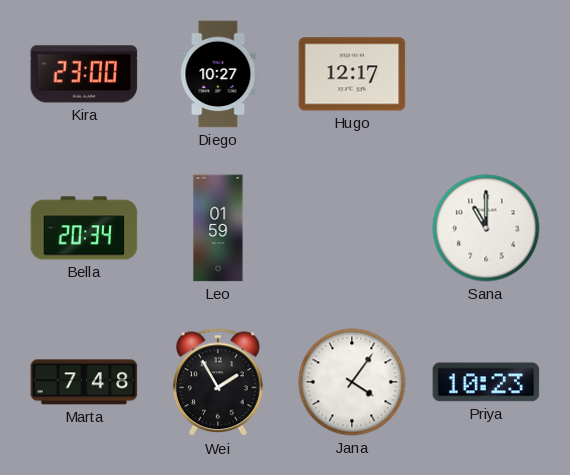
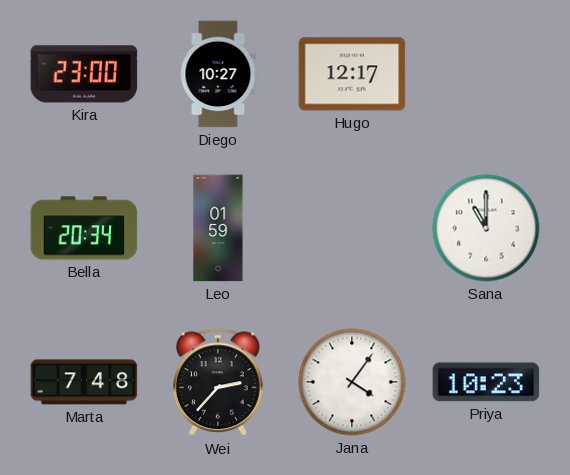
Wei: 1:55 -> 2:37
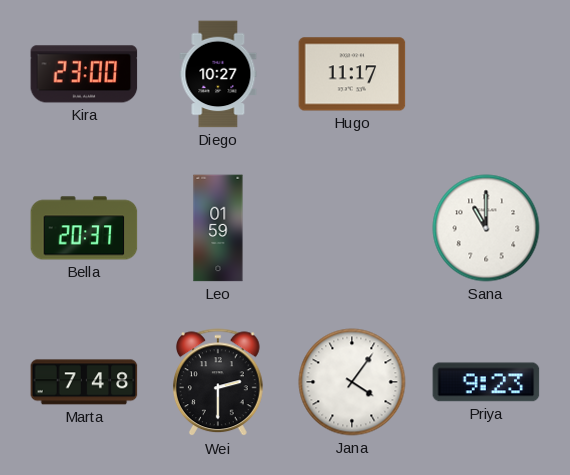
Hugo: 12:17 -> 11:17
Bella: 20:34 -> 20:37
Wei: 2:37 -> 2:30
Priya: 10:23 -> 9:23
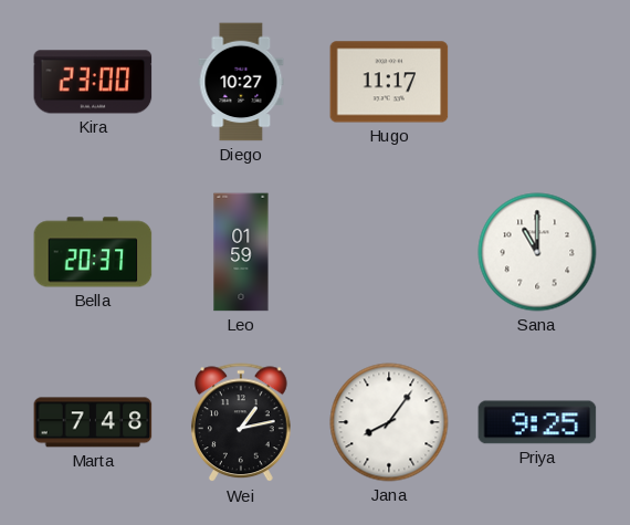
Wei: 2:30 -> 1:13
Jana: 4:06 -> 8:06
Priya: 9:23 -> 9:25
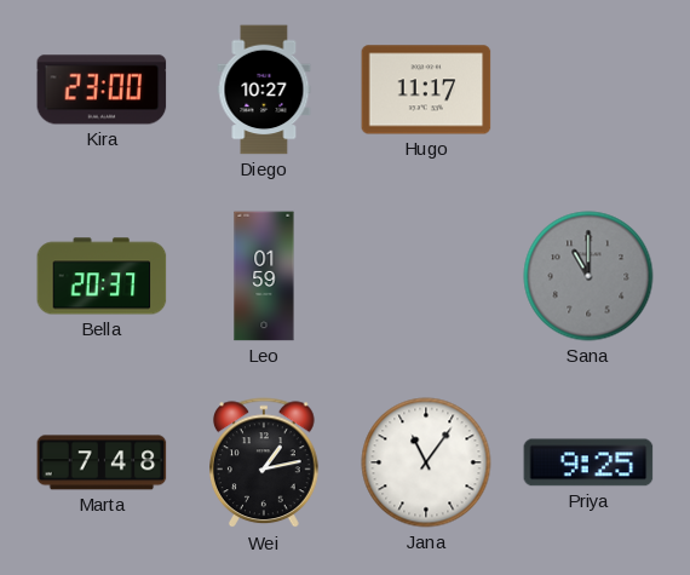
Sana dial: white -> grey
Jana: 8:06 -> 11:06
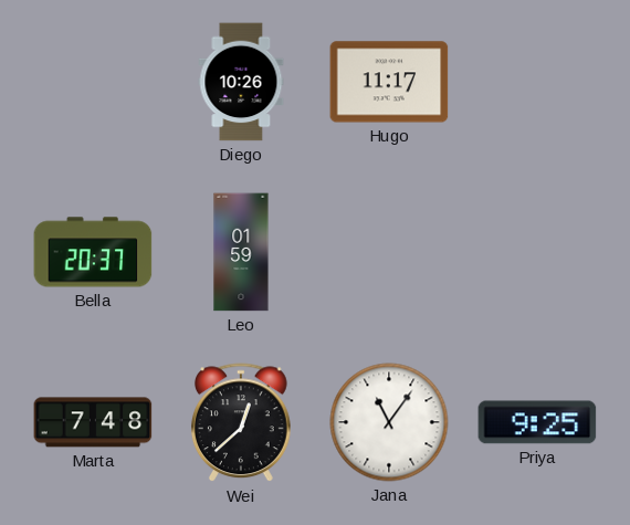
Kira: 23:00 -> none
Diego: 10:27 -> 10:26
Sana: 11:00 -> none
Wei: 1:13 -> 12:38
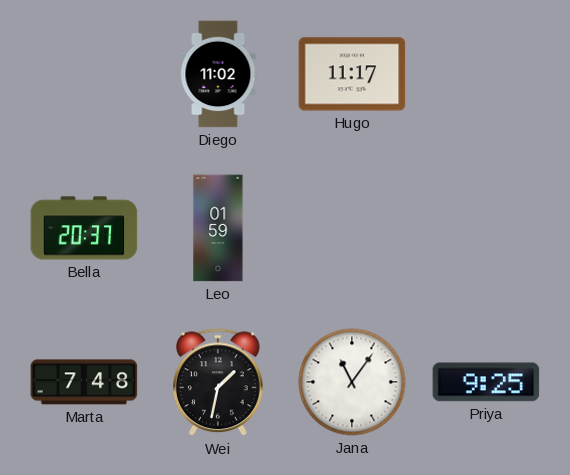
Diego: 10:26 -> 11:02
Wei: 12:38 -> 1:32
